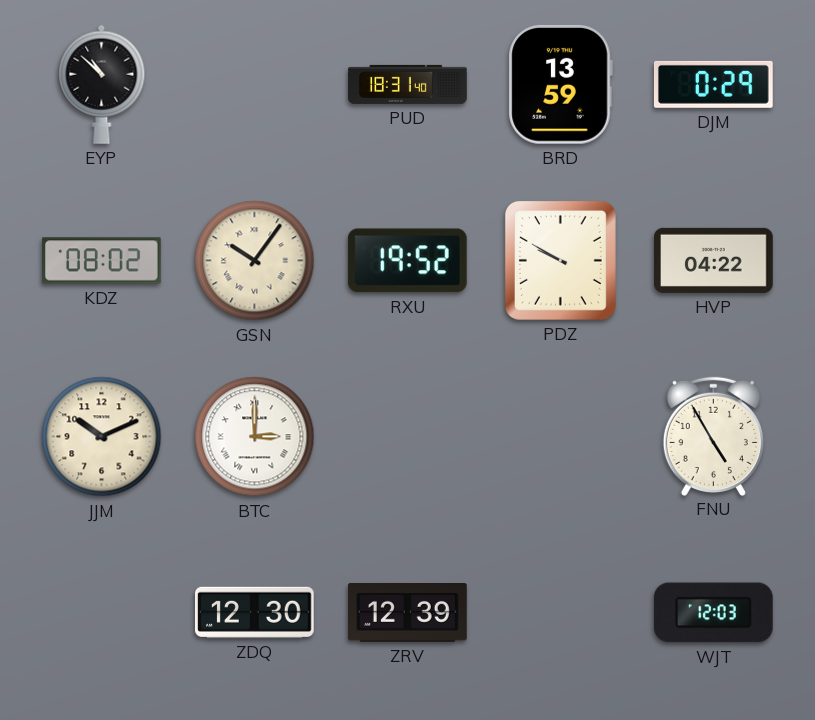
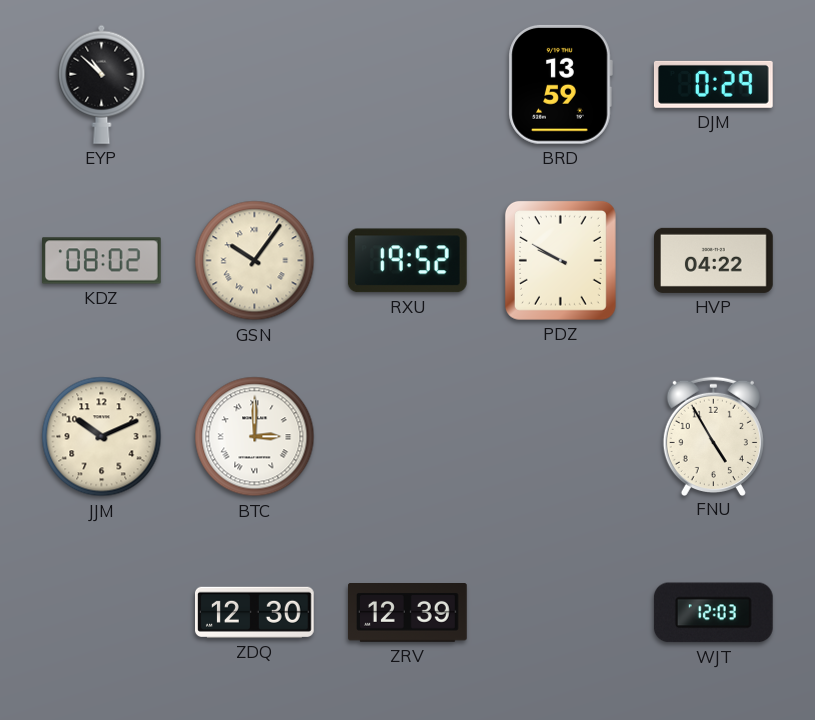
PUD: 18:31 -> none
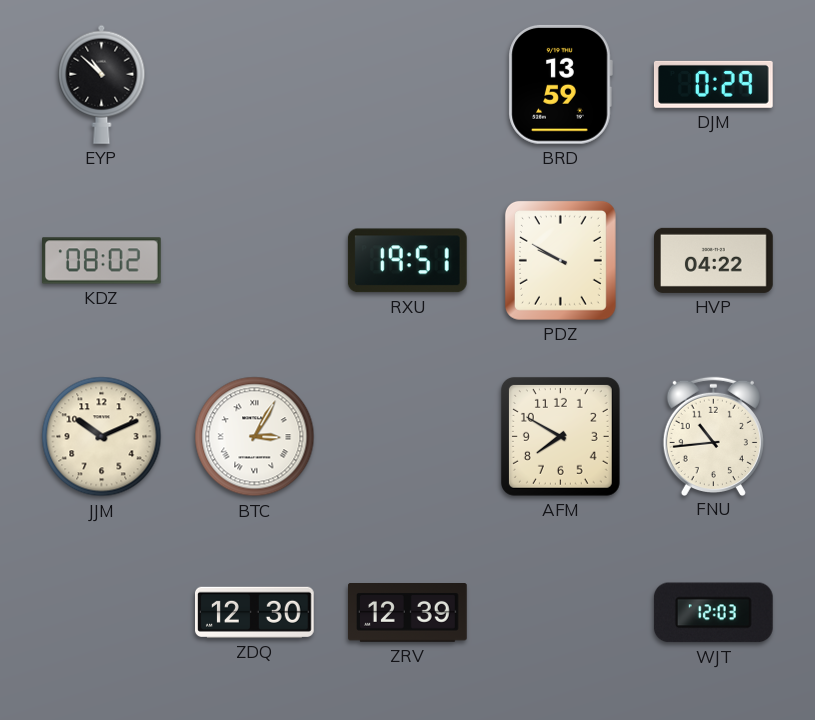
GSN: 10:06 -> none
RXU: 19:52 -> 19:51
BTC: 3:00 -> 3:05
AFM: none -> 7:50
FNU: 4:55 -> 10:44
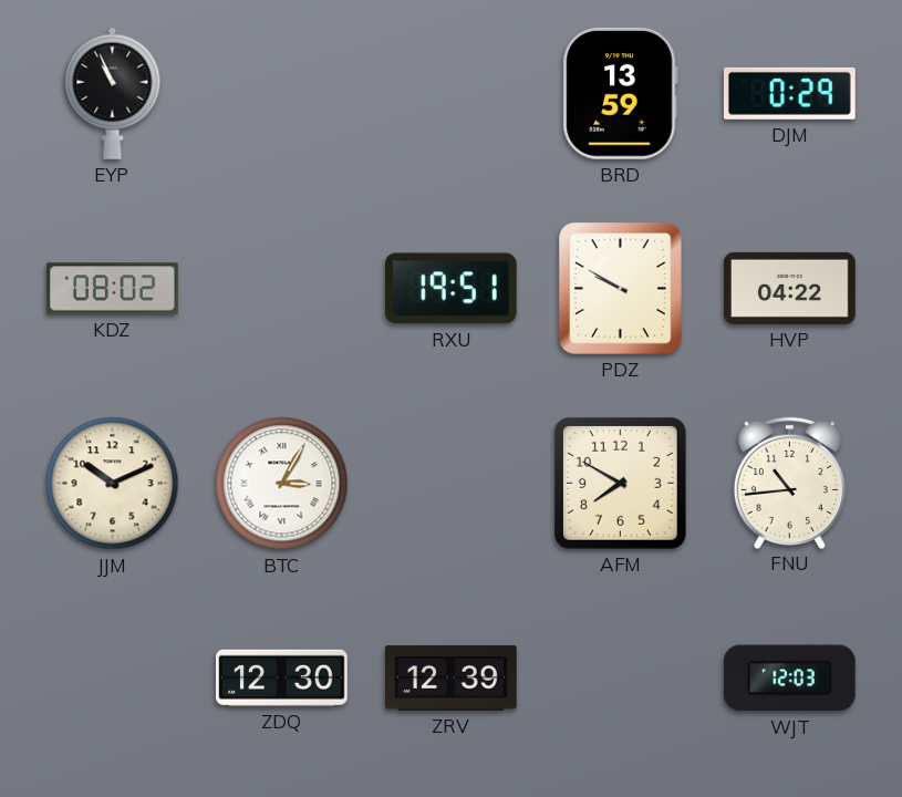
EYP: 10:52 -> 10:56
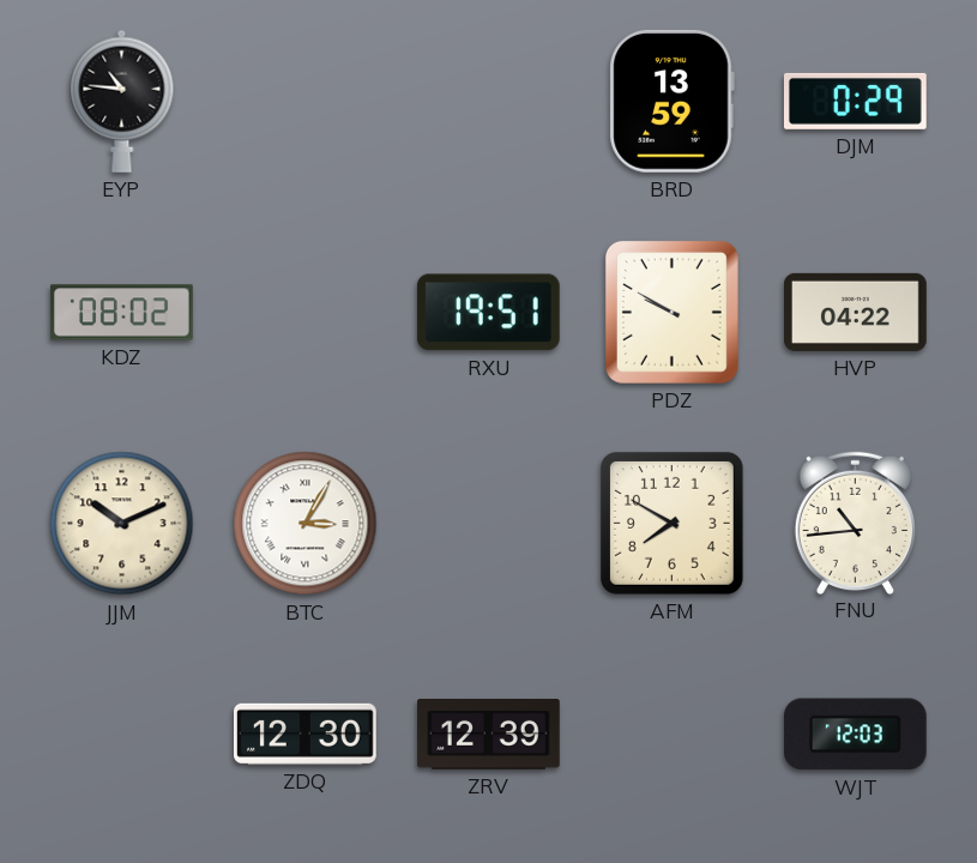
EYP: 10:56 -> 10:46
